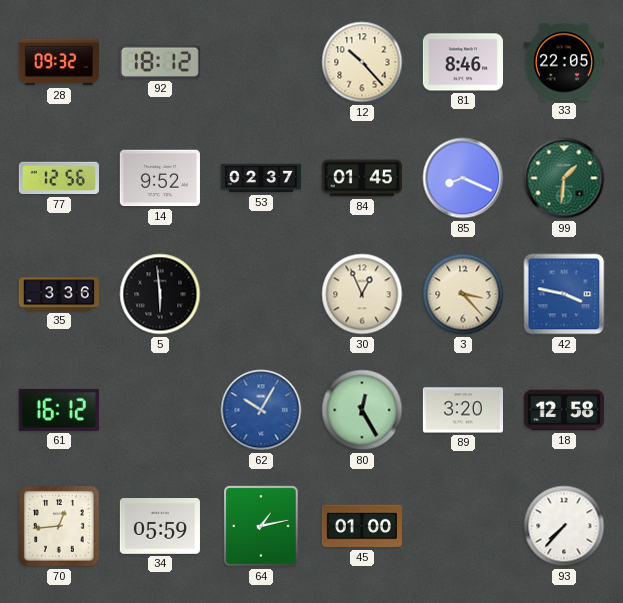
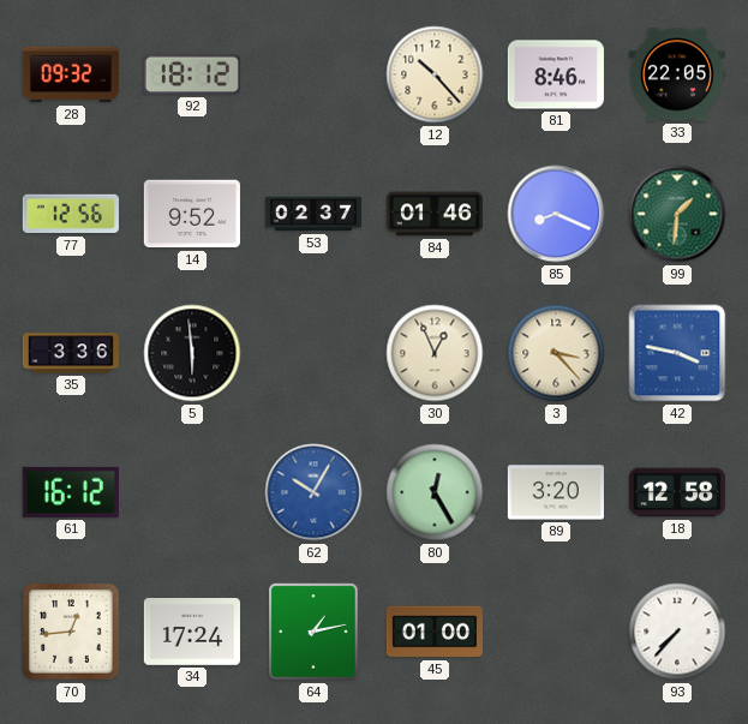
84: 01:45 -> 01:46
34: 05:59 -> 17:24
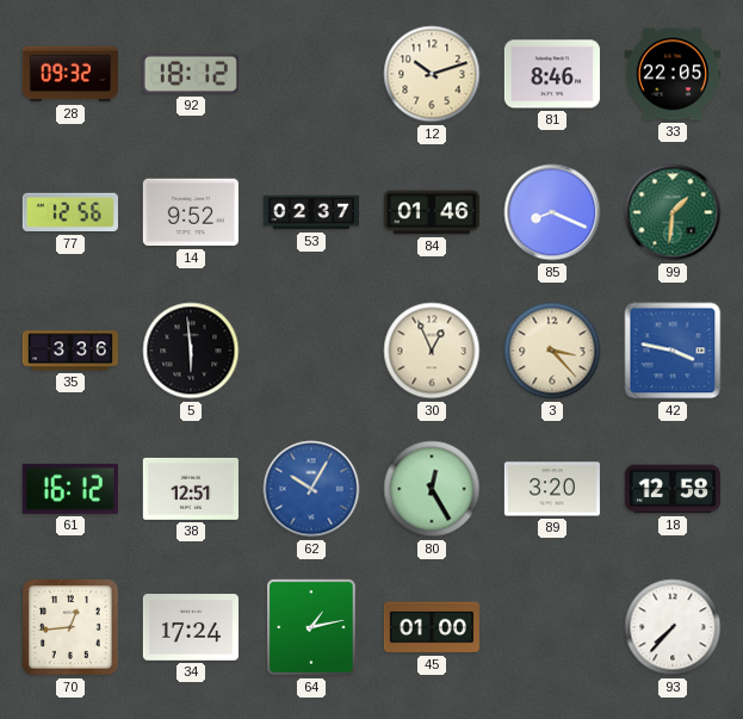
12: 10:23 -> 10:12
38: none -> 12:51
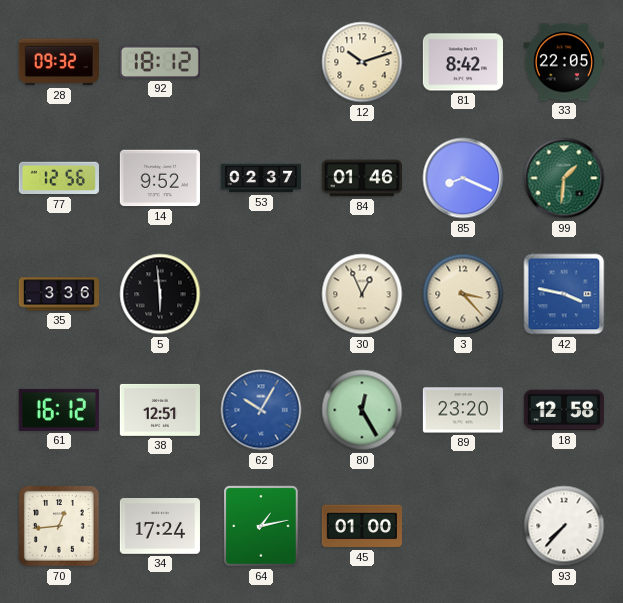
81: 8:46 -> 8:42
89: 3:20 -> 23:20
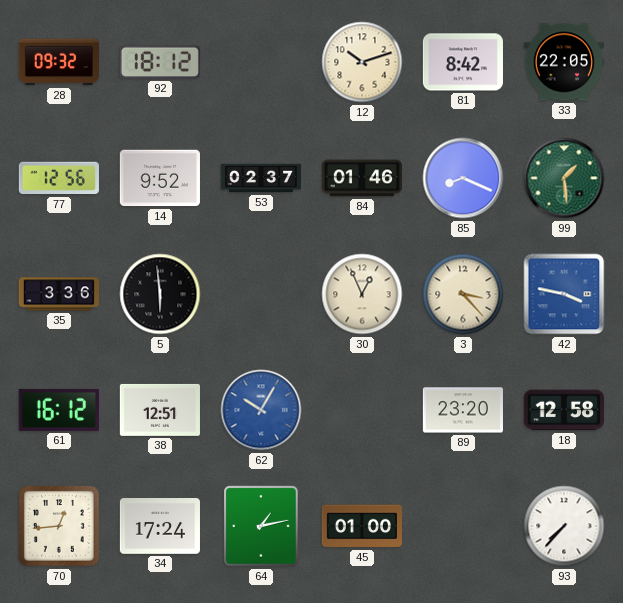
99: 1:31 -> 1:29
80: 12:25 -> none
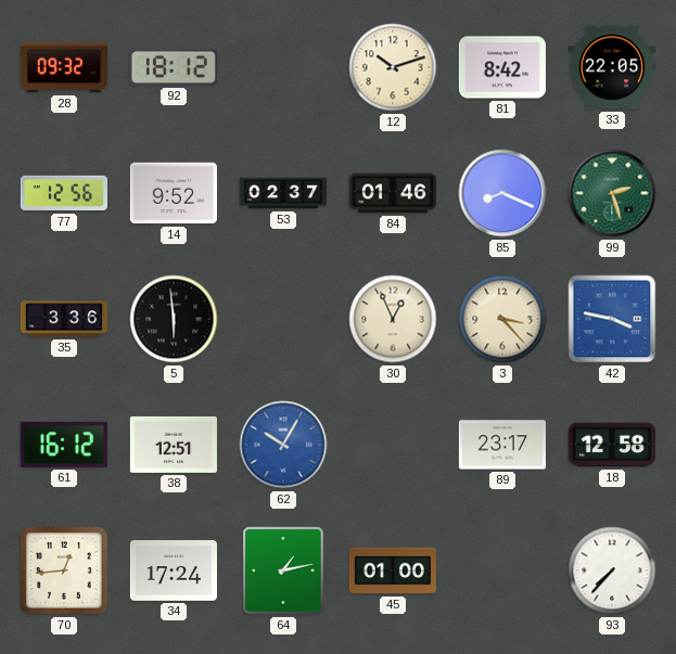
99: 1:29 -> 2:27
89: 23:20 -> 23:17
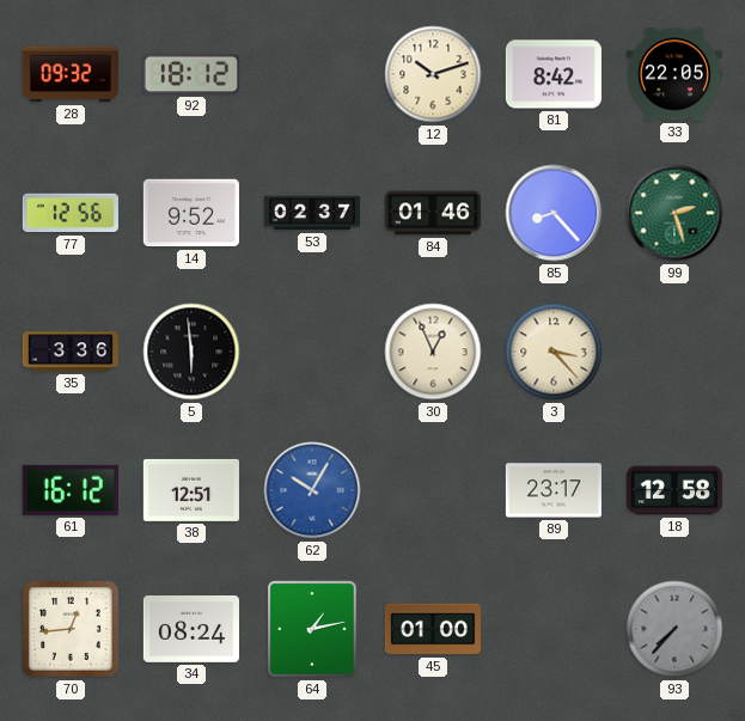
85: 8:19 -> 8:23
42: 3:47 -> none
34: 17:24 -> 08:24
93 dial: white -> grey
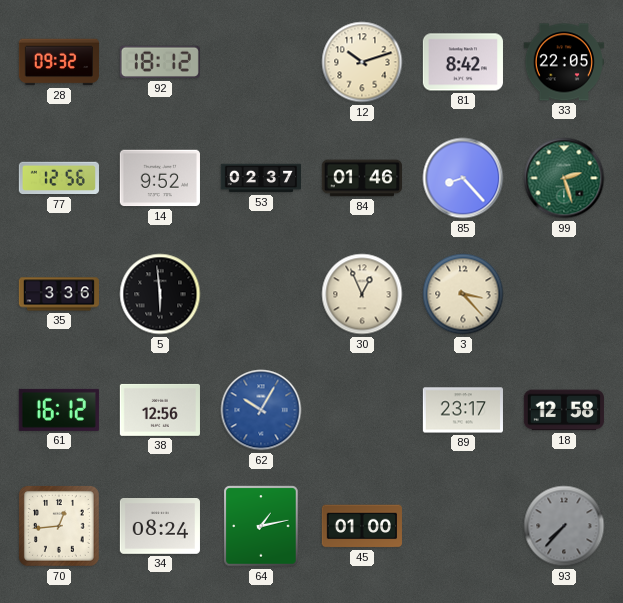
38: 12:51 -> 12:56
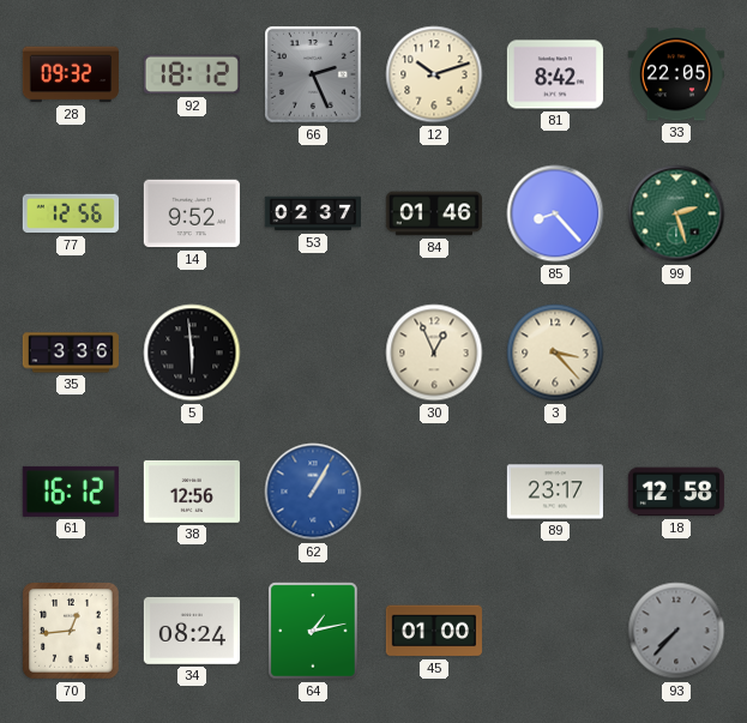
66: none -> 2:26
62: 10:05 -> 1:05
